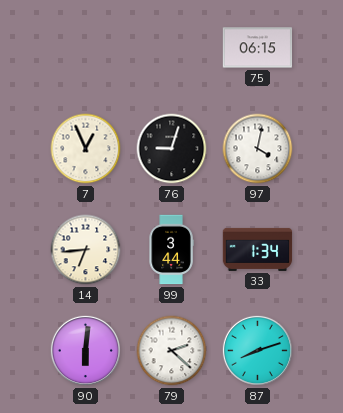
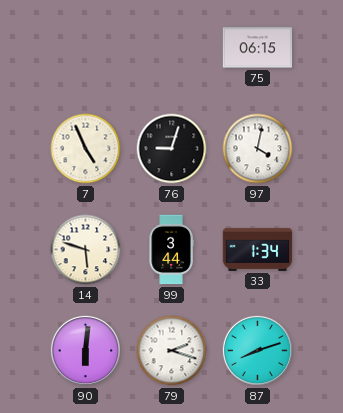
7: 12:56 -> 4:56
14: 6:44 -> 5:48
79: 2:22 -> 2:18
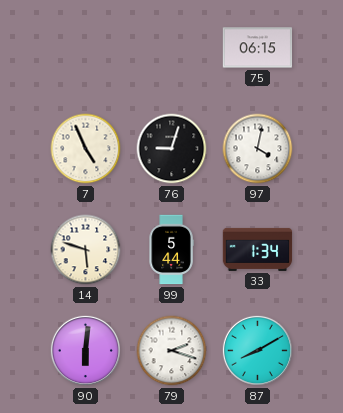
99: 3:44 -> 5:44
87: 8:12 -> 8:10
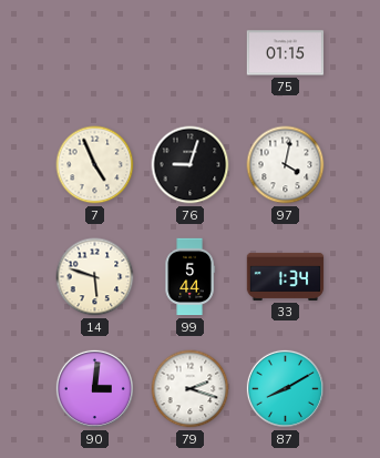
75: 06:15 -> 01:15
90: 6:01 -> 3:01
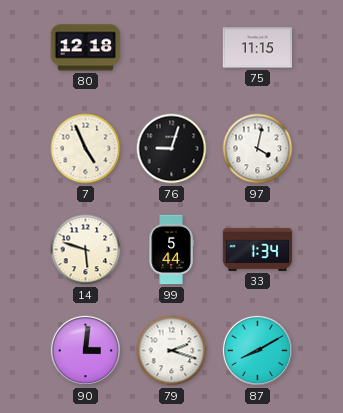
80: none -> 12:18
75: 01:15 -> 11:15
